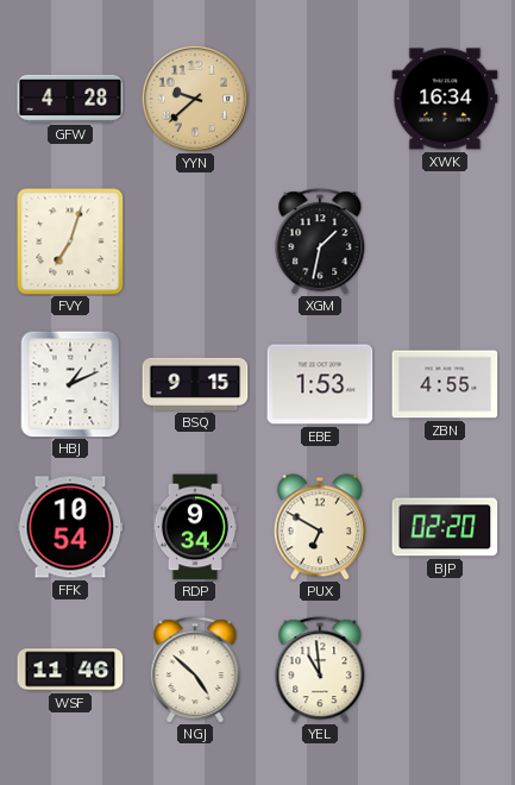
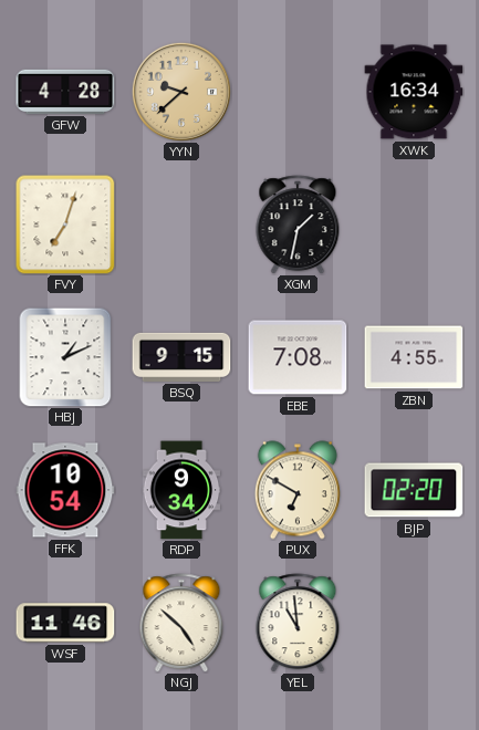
EBE: 1:53 -> 7:08
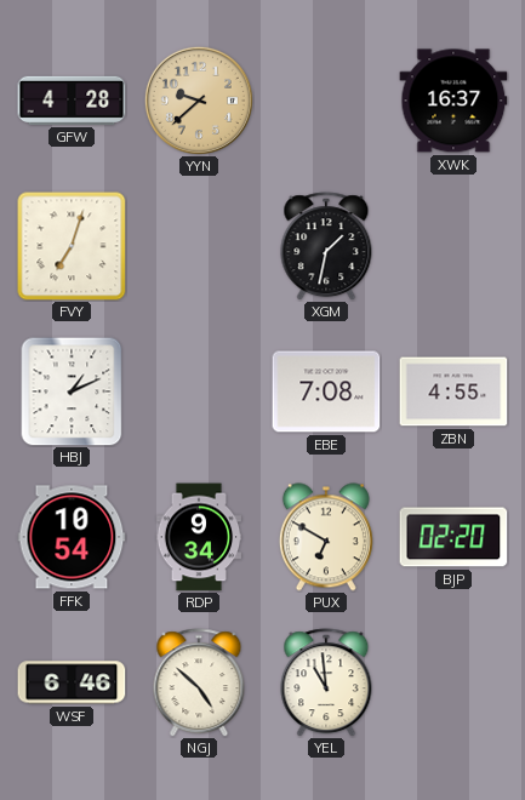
XWK: 16:34 -> 16:37
BSQ: 9:15 -> none
WSF: 11:46 -> 6:46
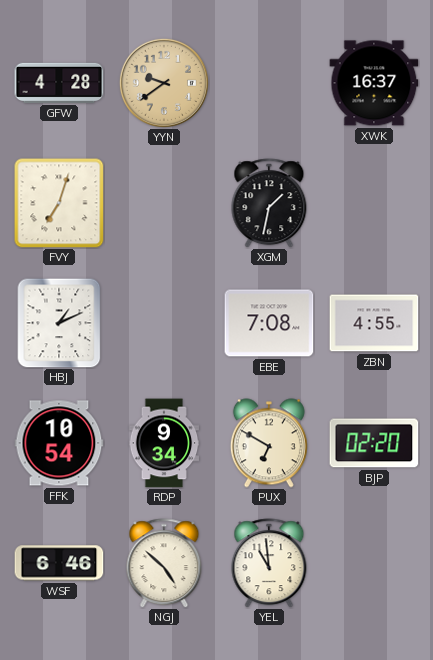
YYN: 9:38 -> 9:39
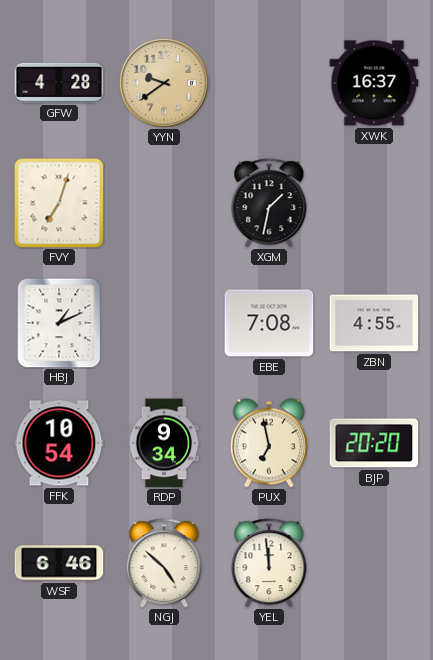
PUX: 6:50 -> 6:58
BJP: 02:20 -> 20:20
YEL: 10:59 -> 11:59
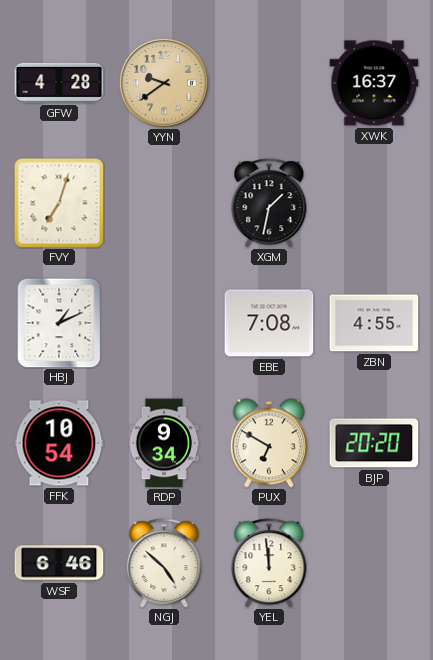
PUX: 6:58 -> 6:50
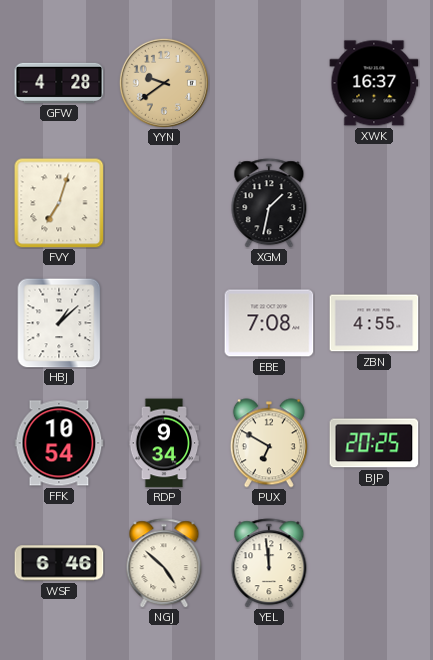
HBJ: 1:11 -> 1:08
BJP: 20:20 -> 20:25
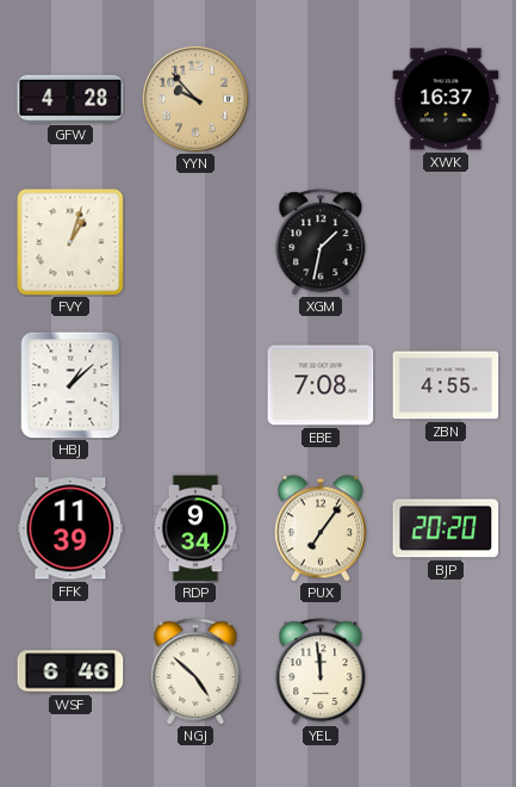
YYN: 9:39 -> 9:53
FVY: 7:03 -> 1:03
FFK: 10:54 -> 11:39
PUX: 6:50 -> 7:06
BJP: 20:25 -> 20:20
